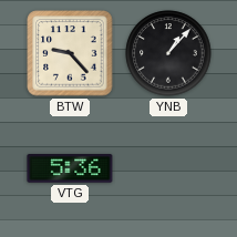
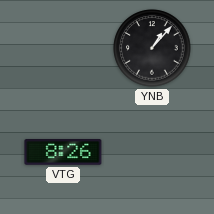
BTW: 9:23 -> none
VTG: 5:36 -> 8:26
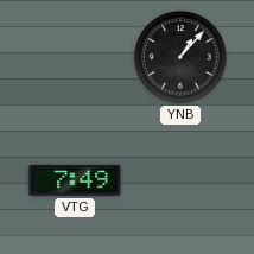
VTG: 8:26 -> 7:49
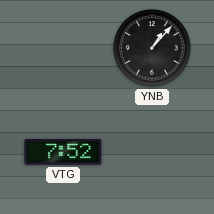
VTG: 7:49 -> 7:52
